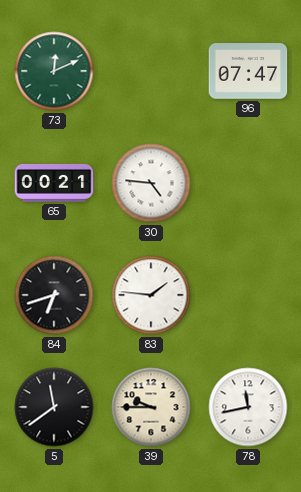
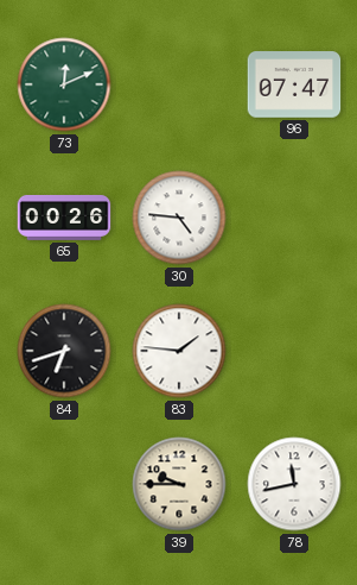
65: 00:21 -> 00:26
5: 11:39 -> none
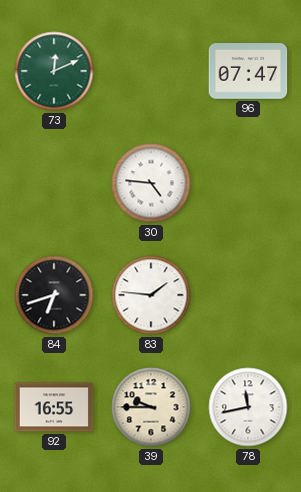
65: 00:26 -> none
92: none -> 16:55
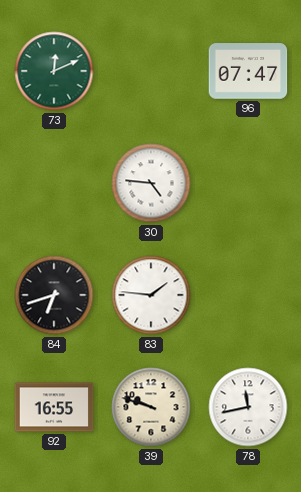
39: 9:45 -> 9:48
